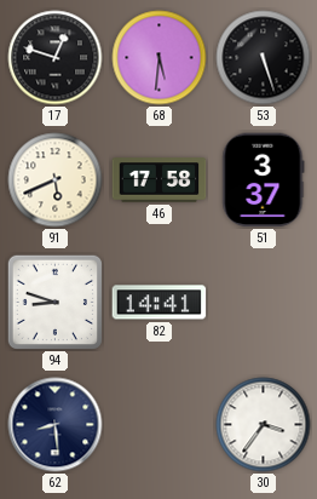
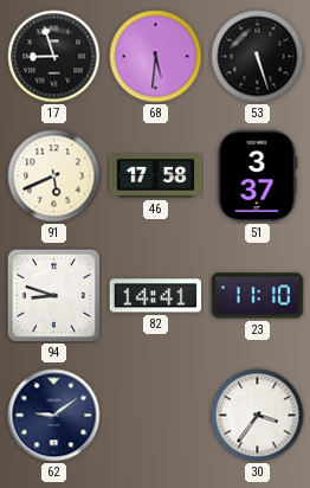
17: 12:48 -> 8:57
23: none -> 11:10
62: 8:29 -> 9:09
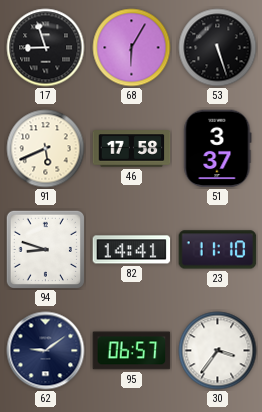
68: 5:31 -> 6:05
95: none -> 06:57
